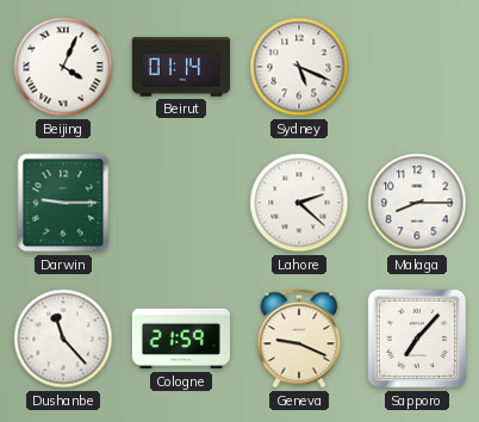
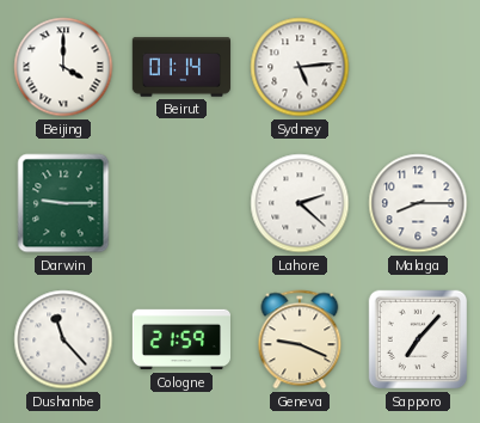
Beijing: 4:04 -> 4:00
Sydney: 5:19 -> 5:14
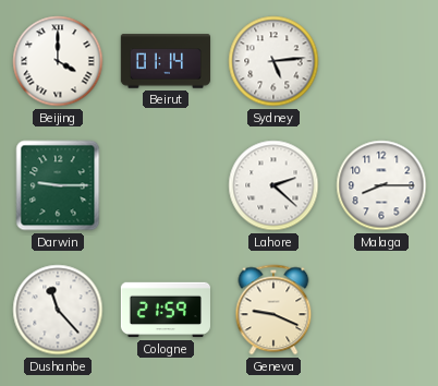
Sapporo: 7:07 -> none
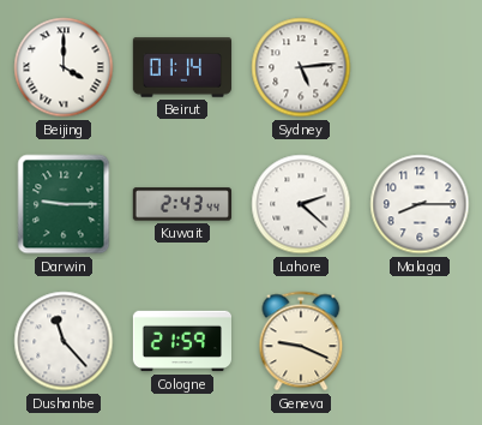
Kuwait: none -> 2:43
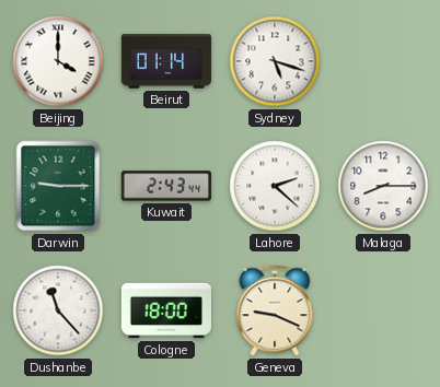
Sydney: 5:14 -> 5:18
Cologne: 21:59 -> 18:00
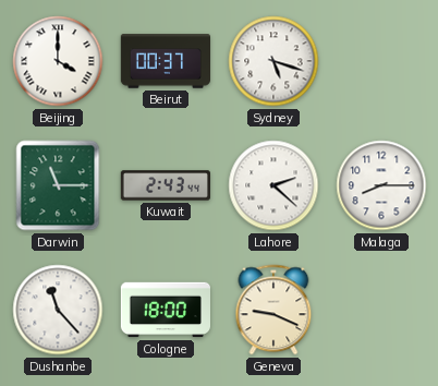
Beirut: 01:14 -> 00:37
Darwin: 9:15 -> 11:15
